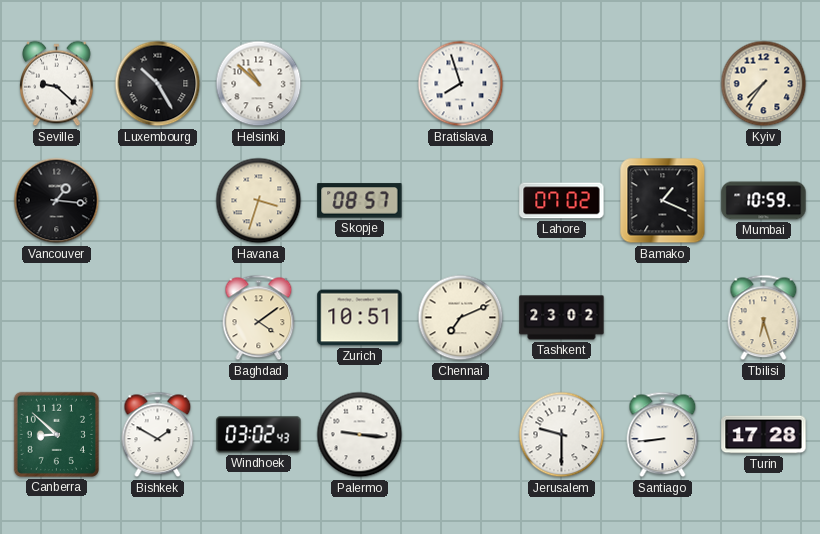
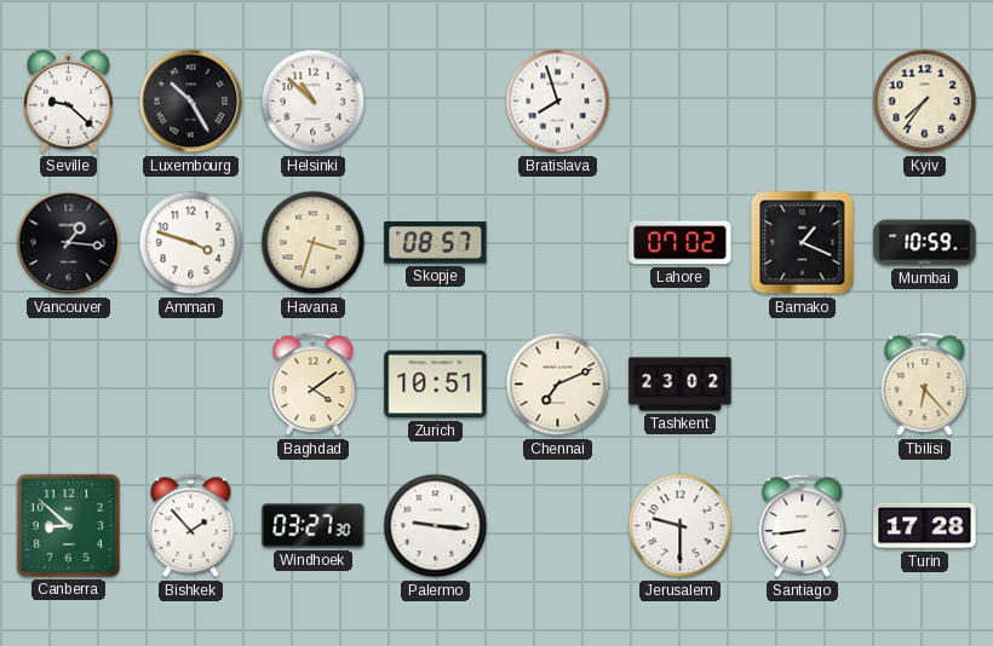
Amman: none -> 3:48
Tbilisi: 6:27 -> 6:23
Bishkek: 1:50 -> 1:53
Windhoek: 03:02 -> 03:27
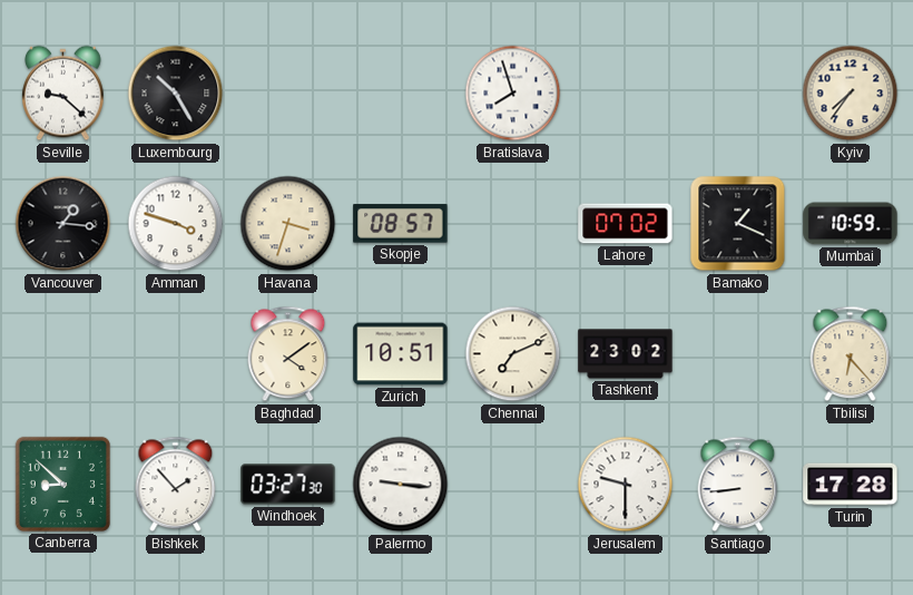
Helsinki: 10:52 -> none
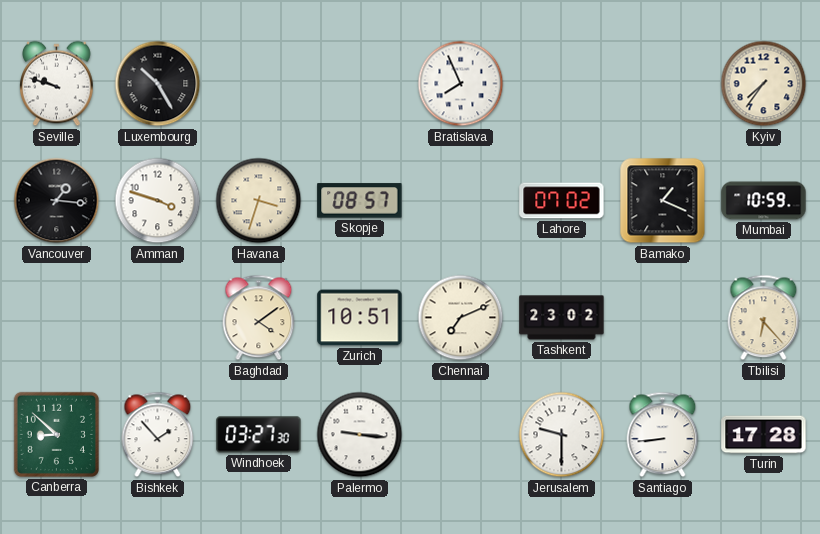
Seville: 9:22 -> 9:48
Bratislava: 7:57 -> 7:56
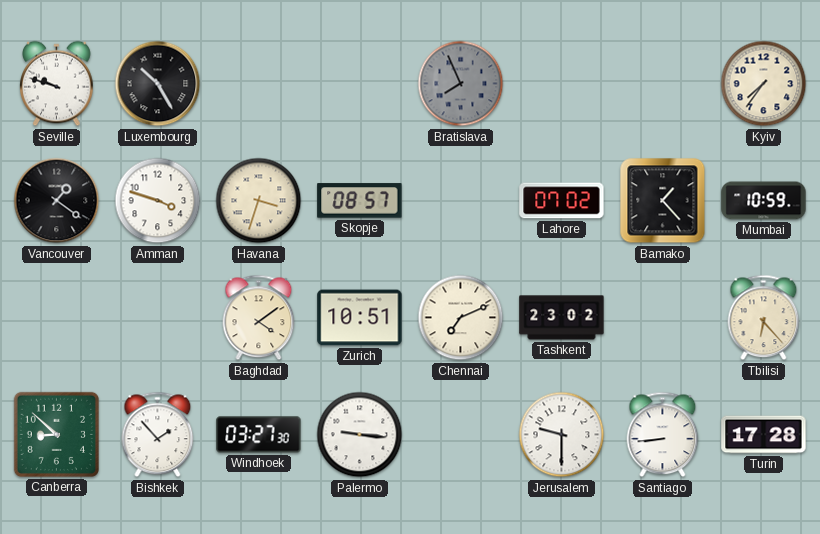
Bratislava dial: white -> grey
Vancouver: 1:16 -> 1:21
Bamako: 1:19 -> 1:23
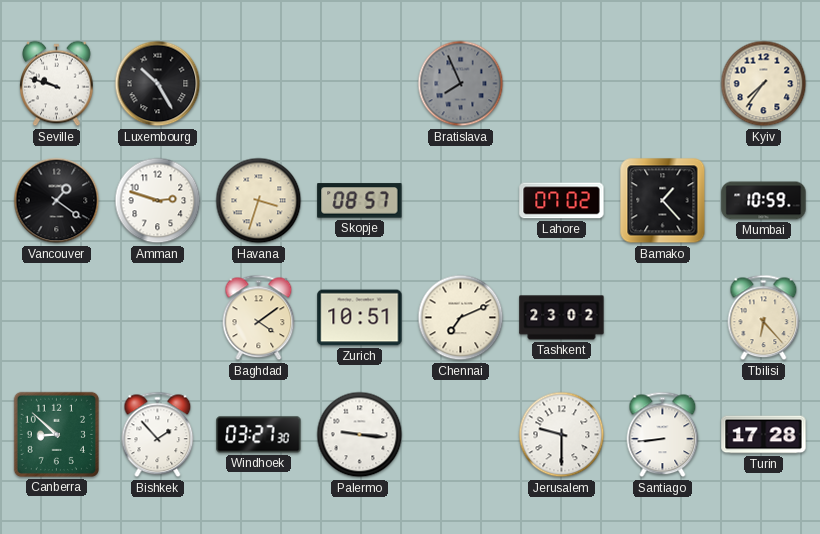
Amman: 3:48 -> 2:48
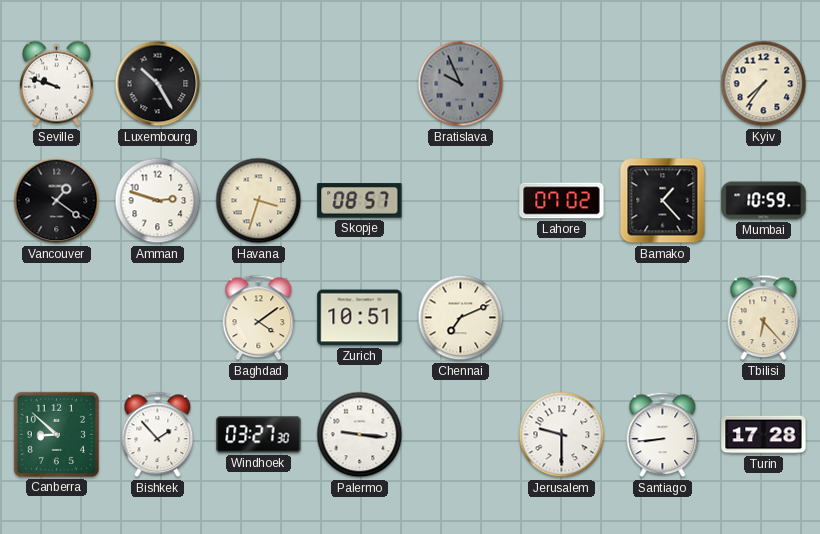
Bratislava: 7:56 -> 9:56
Tashkent: 23:02 -> none
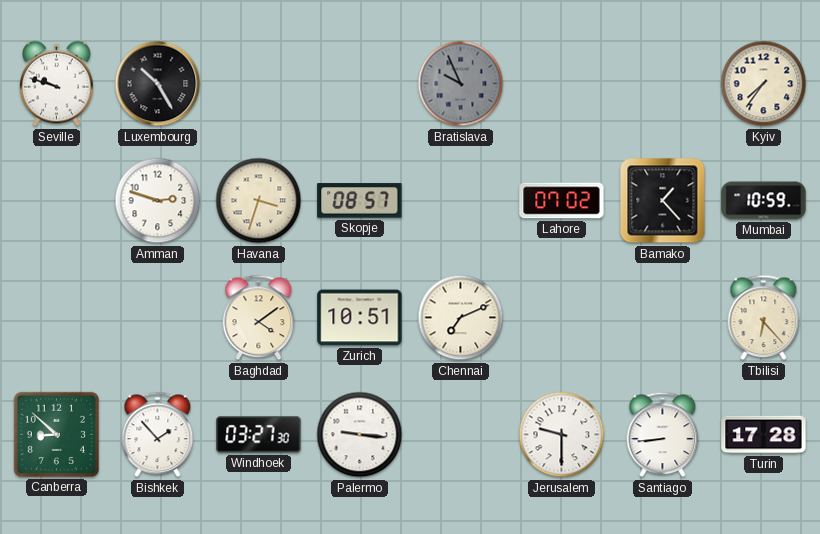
Vancouver: 1:21 -> none
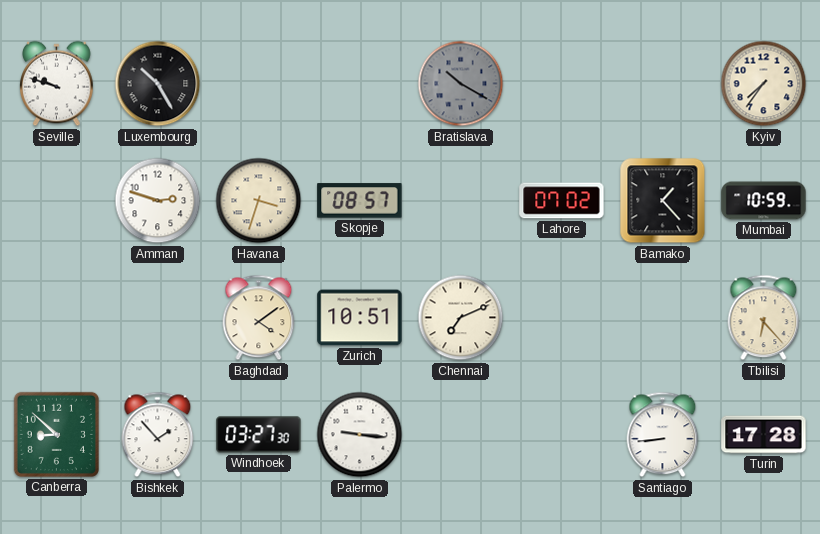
Bratislava: 9:56 -> 10:20
Jerusalem: 9:30 -> none
